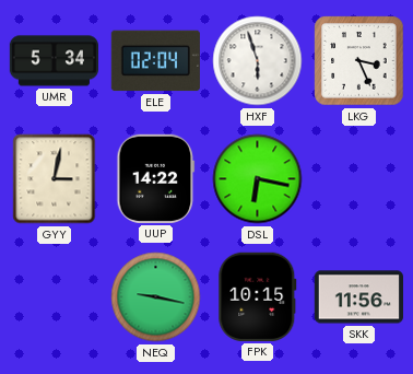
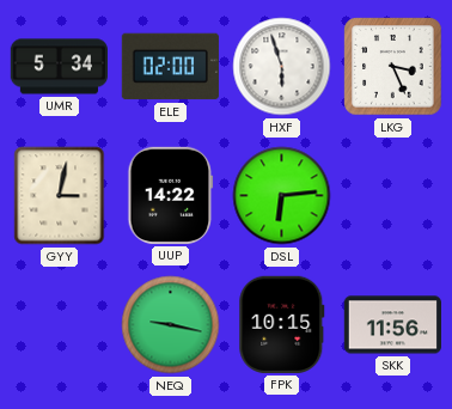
ELE: 02:04 -> 02:00
DSL: 6:17 -> 6:14
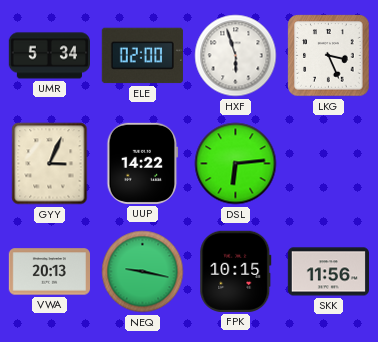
GYY: 3:02 -> 3:04
VWA: none -> 20:13
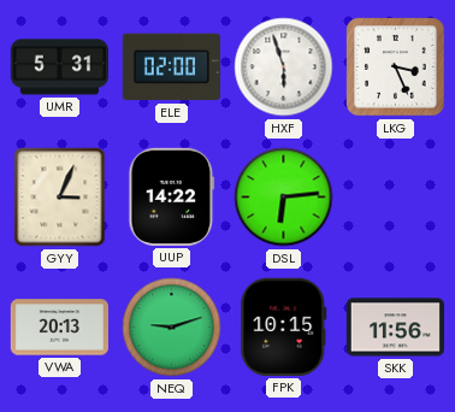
UMR: 5:34 -> 5:31
NEQ: 9:17 -> 9:12
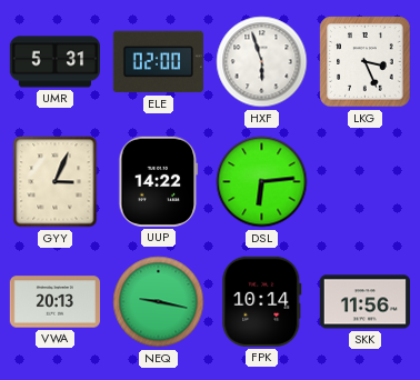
NEQ: 9:12 -> 9:17
FPK: 10:15 -> 10:14
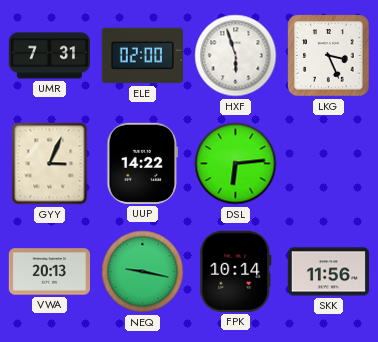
UMR: 5:31 -> 7:31
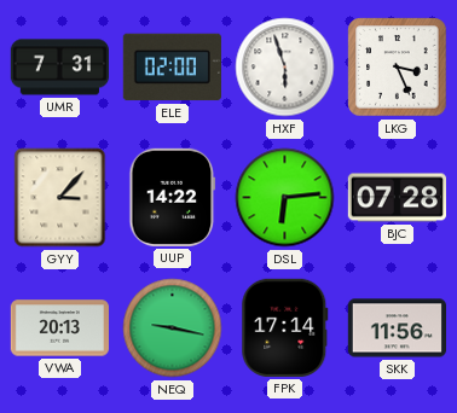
GYY: 3:04 -> 3:07
BJC: none -> 07:28
FPK: 10:14 -> 17:14
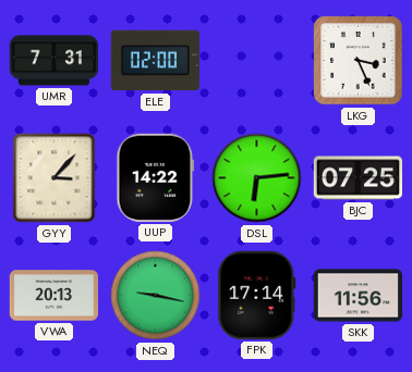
HXF: 5:57 -> none
BJC: 07:28 -> 07:25
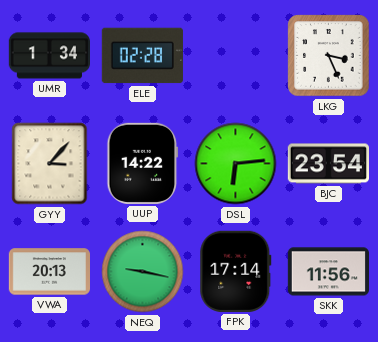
UMR: 7:31 -> 1:34
ELE: 02:00 -> 02:28
BJC: 07:25 -> 23:54
